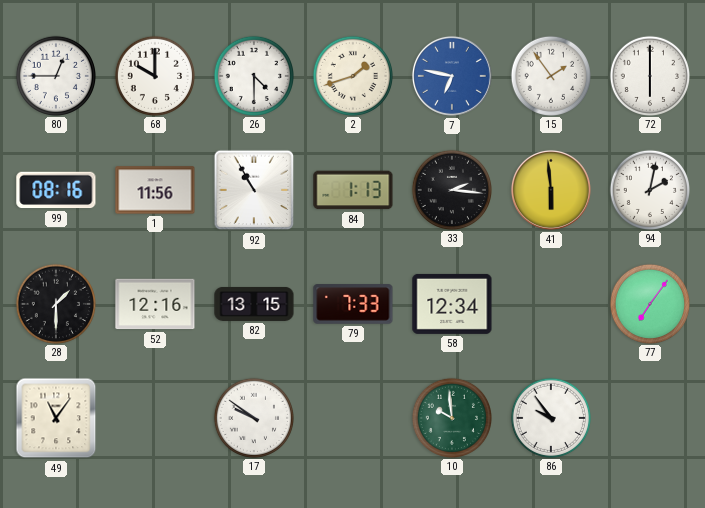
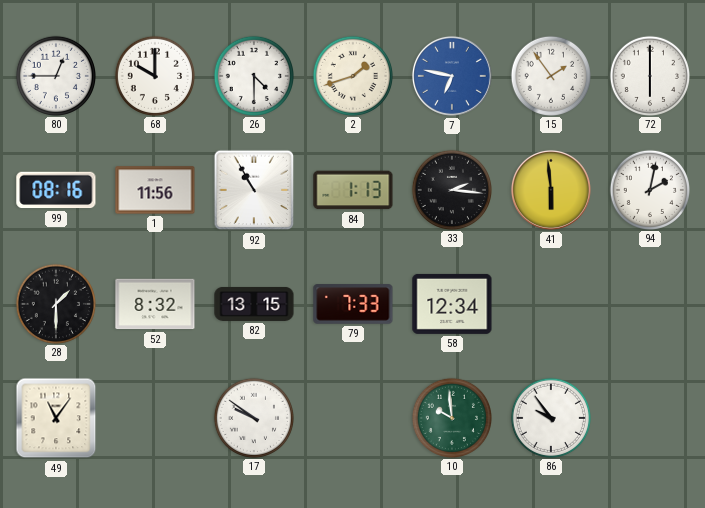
52: 12:16 -> 8:32
77: 7:06 -> none
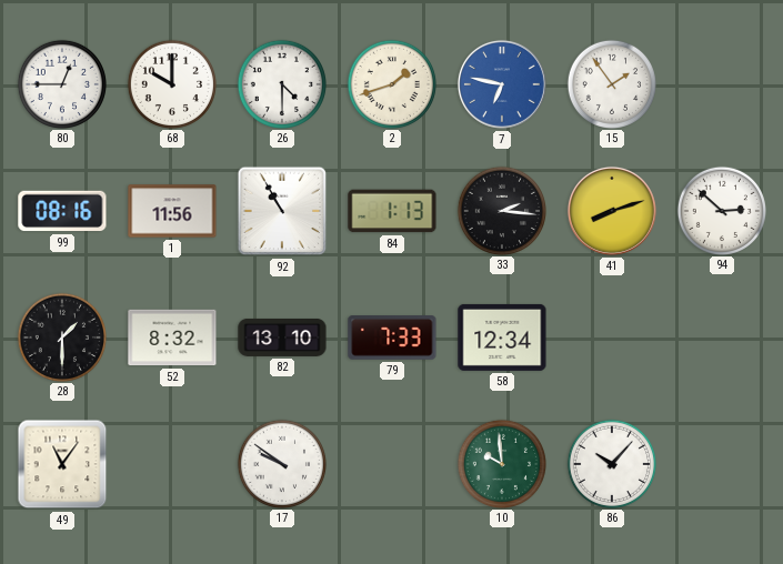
72: 6:00 -> none
41: 5:59 -> 8:12
94: 2:02 -> 2:52
82: 13:15 -> 13:10
86: 9:54 -> 10:07
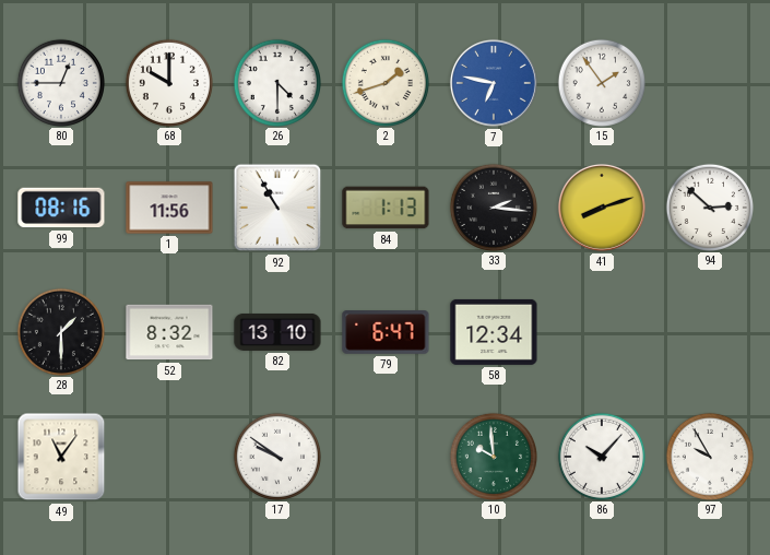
79: 7:33 -> 6:47
97: none -> 9:55
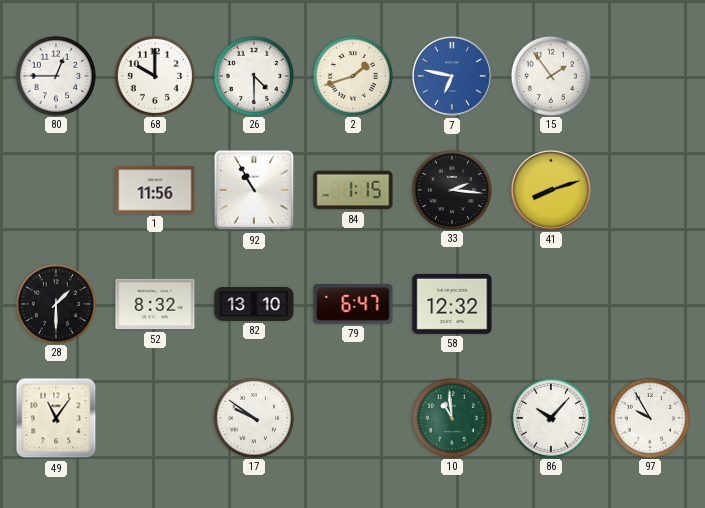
99: 08:16 -> none
84: 1:13 -> 1:15
94: 2:52 -> none
58: 12:34 -> 12:32
10: 9:59 -> 10:59
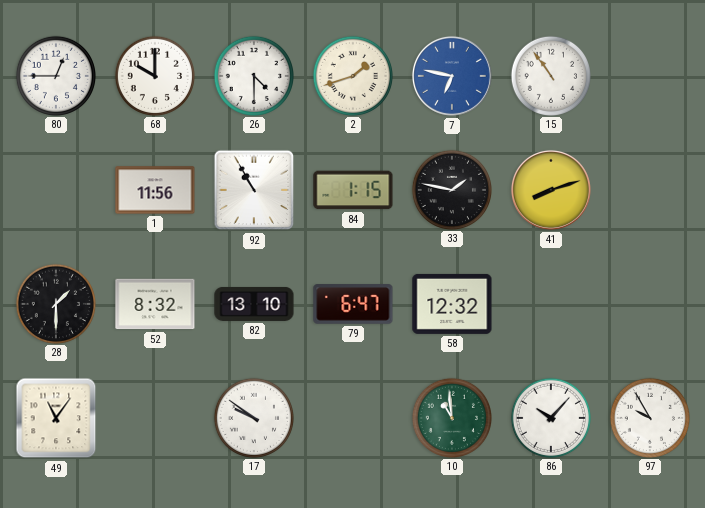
15: 1:54 -> 10:54
33: 2:16 -> 1:47
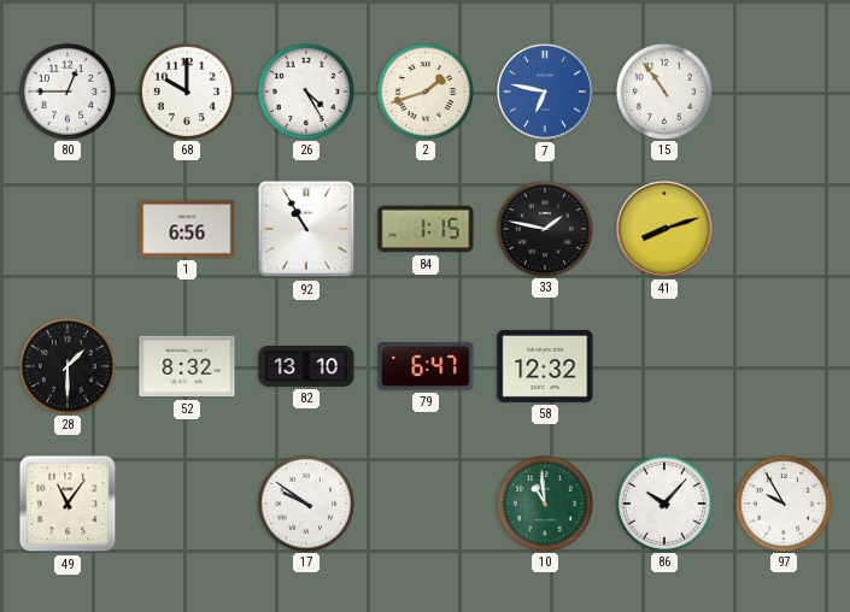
26: 4:30 -> 4:25
1: 11:56 -> 6:56
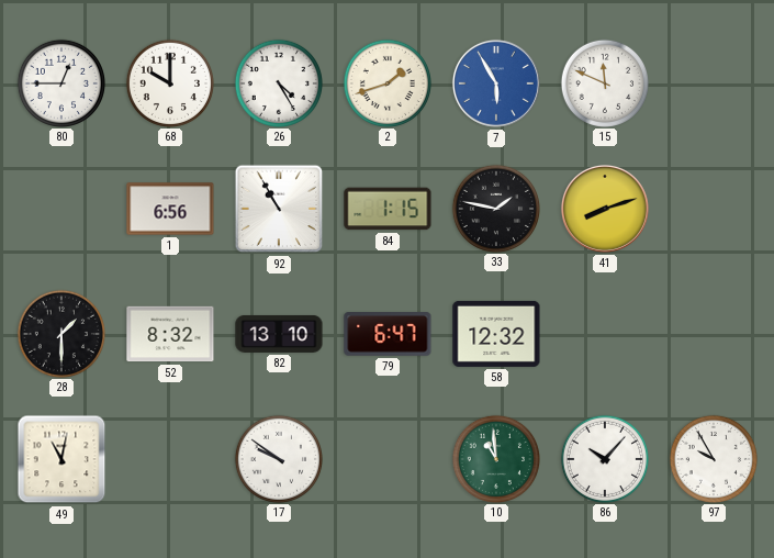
7: 6:47 -> 5:55
15: 10:54 -> 11:49
49: 11:06 -> 11:02
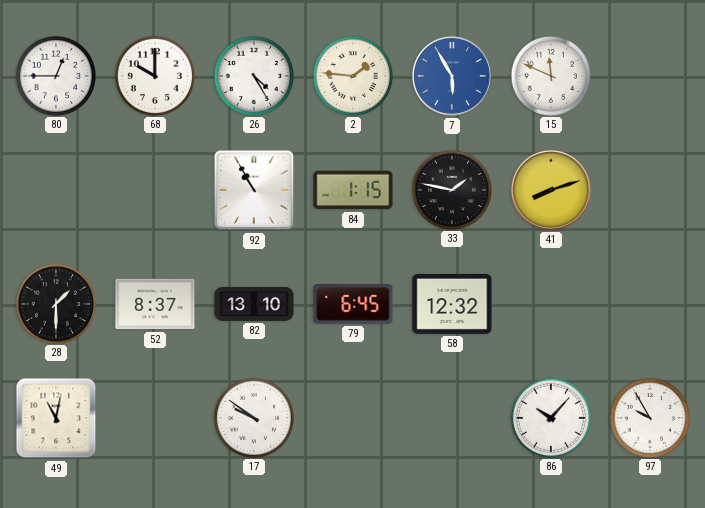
2: 1:42 -> 1:46
1: 6:56 -> none
52: 8:32 -> 8:37
79: 6:47 -> 6:45
10: 10:59 -> none
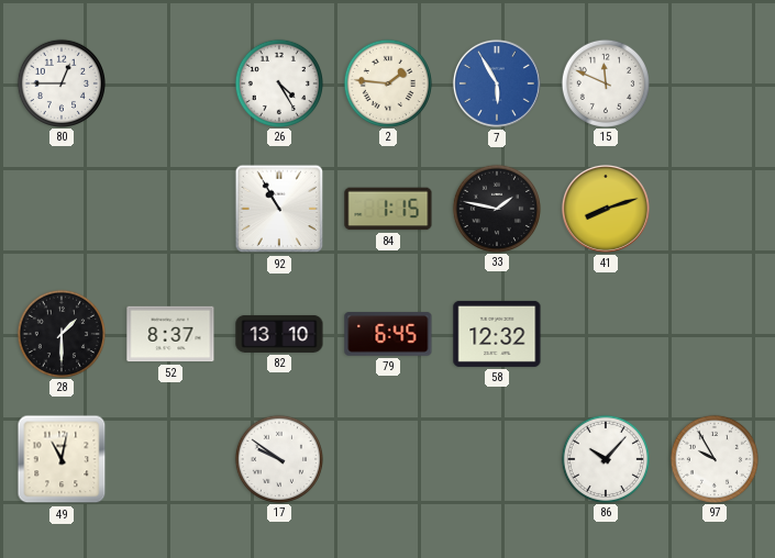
68: 10:00 -> none
